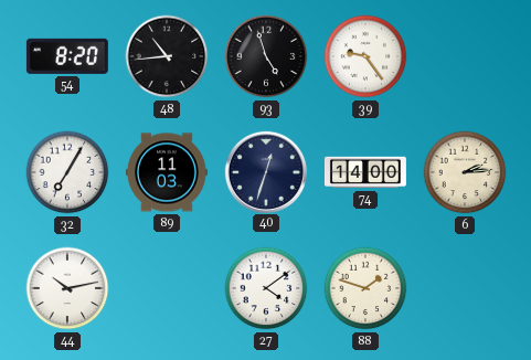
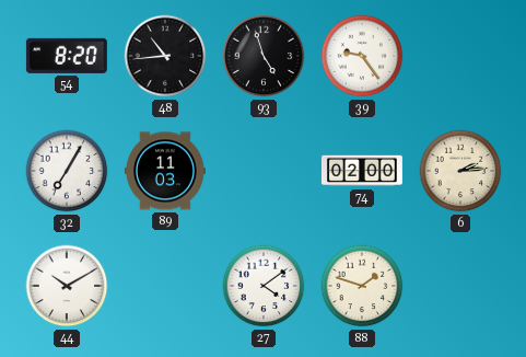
40: 12:33 -> none
74: 14:00 -> 02:00
44: 10:13 -> 10:10
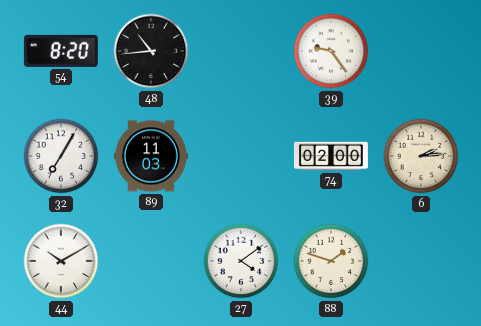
93: 4:57 -> none
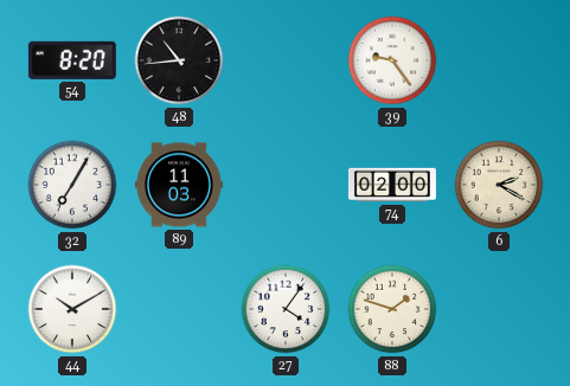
6: 2:14 -> 2:20
27: 4:09 -> 4:06
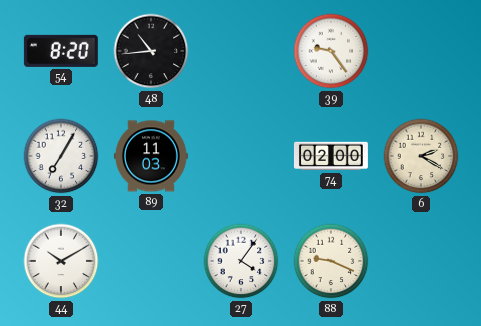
88: 1:48 -> 9:19
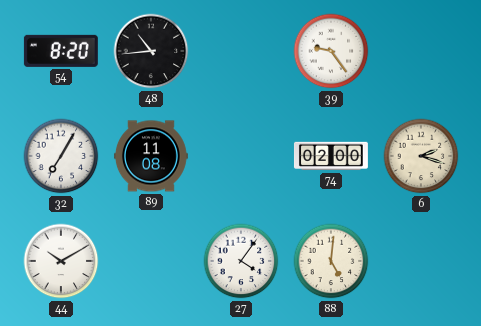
89: 11:03 -> 11:08
6: 2:20 -> 2:18
88: 9:19 -> 5:01
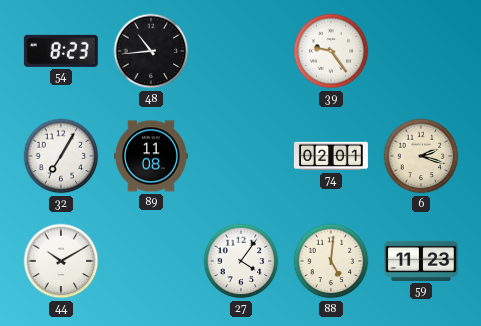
54: 8:20 -> 8:23
74: 02:00 -> 02:01
59: none -> 11:23
